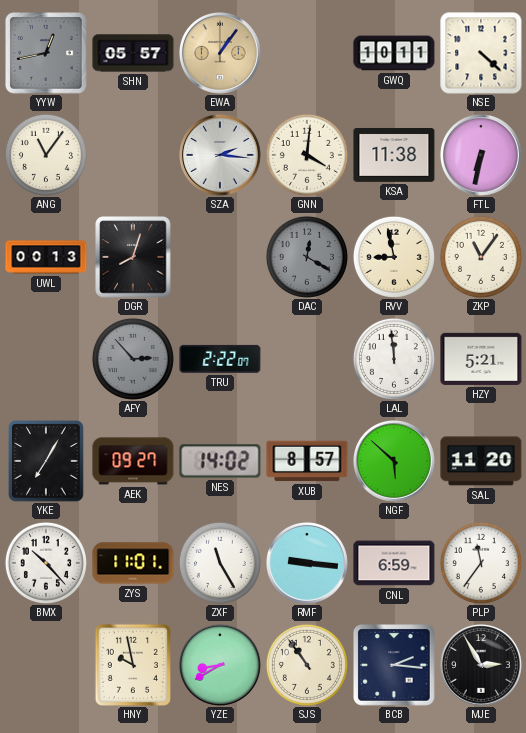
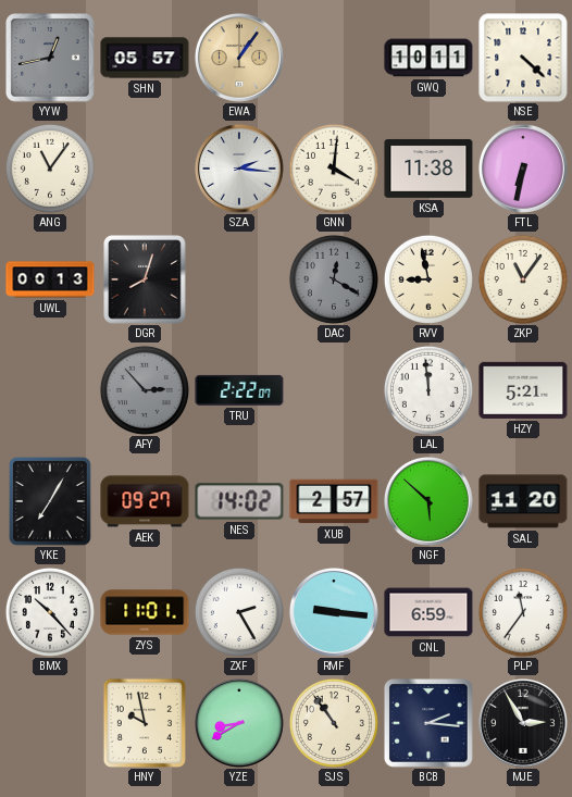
XUB: 8:57 -> 2:57
ZXF: 11:25 -> 2:25
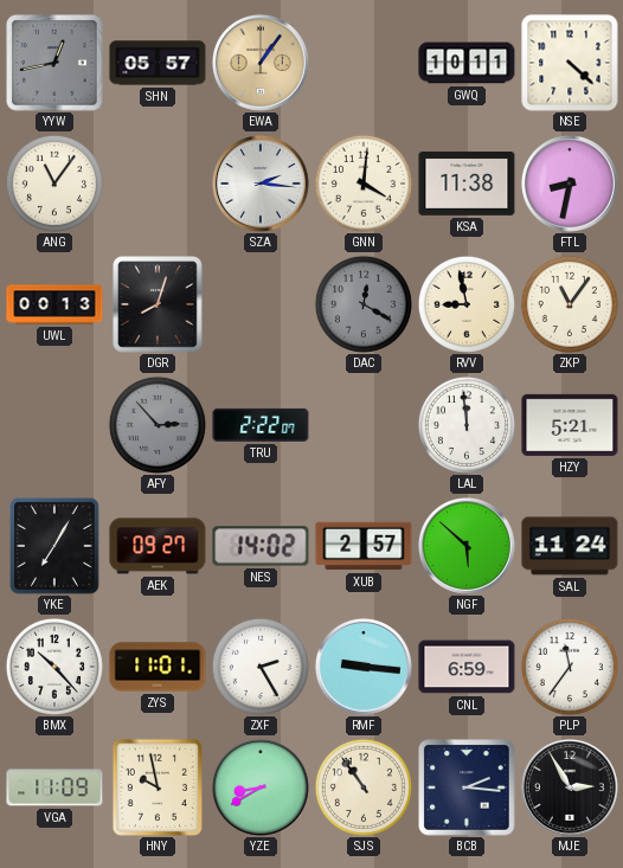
FTL: 6:32 -> 8:32
SAL: 11:20 -> 11:24
VGA: none -> 11:09
